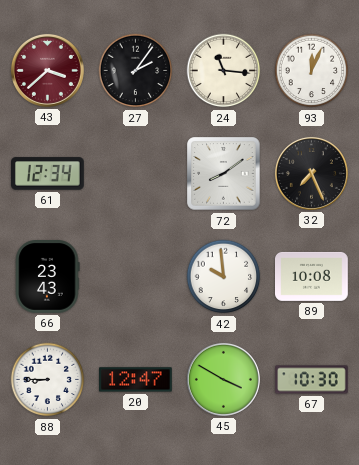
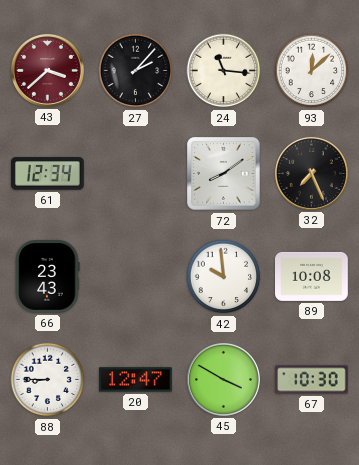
27: 2:06 -> 2:07
93: 12:04 -> 12:08
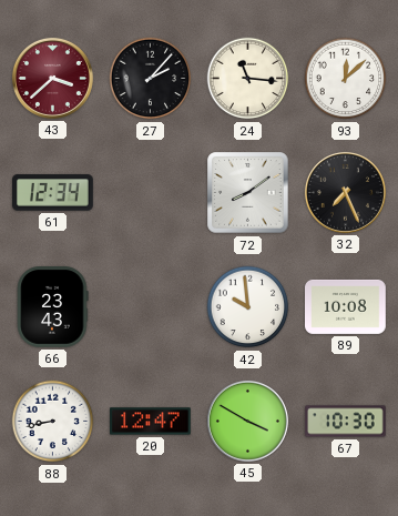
88: 8:45 -> 8:43
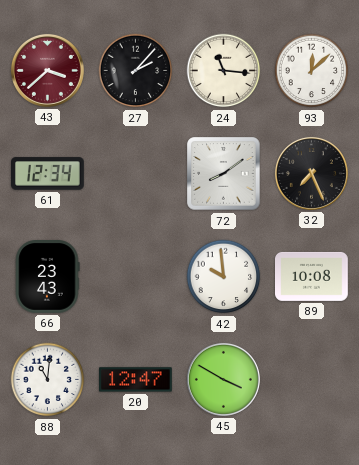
88: 8:43 -> 11:01
67: 10:30 -> none
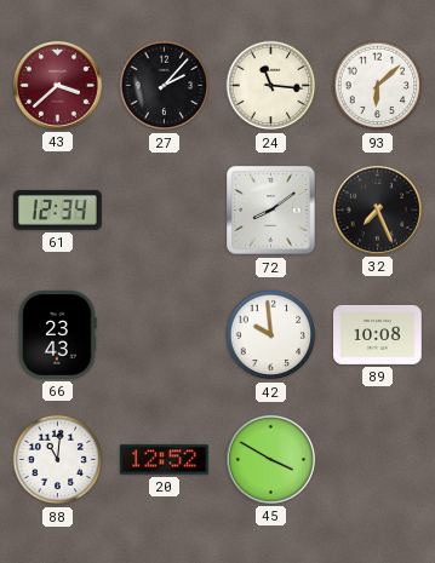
93: 12:08 -> 6:08
20: 12:47 -> 12:52
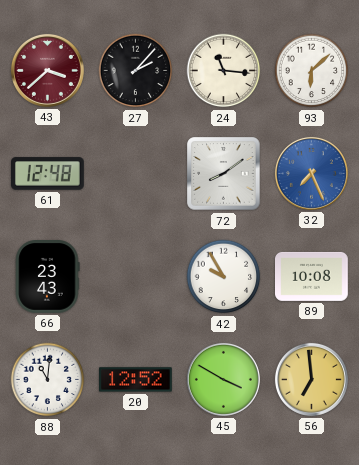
61: 12:34 -> 12:48
32 dial: black -> blue
42: 9:59 -> 9:55
56: none -> 6:59
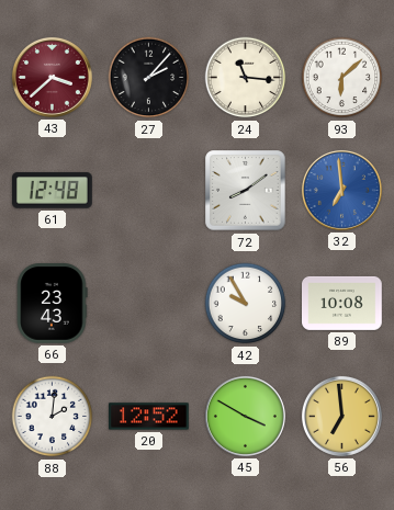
32: 7:26 -> 6:59
88: 11:01 -> 2:01
